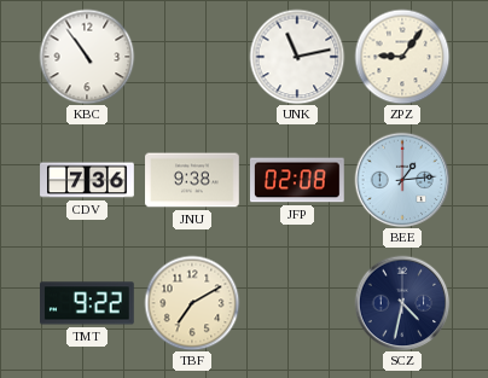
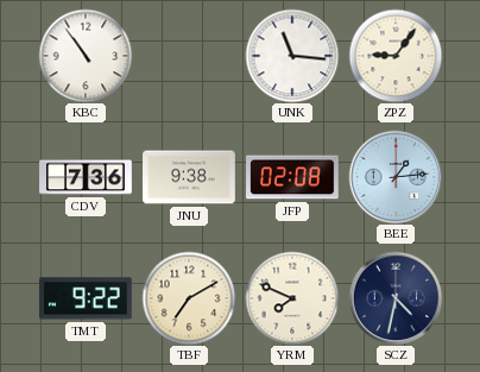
UNK: 11:13 -> 11:16
YRM: none -> 7:49
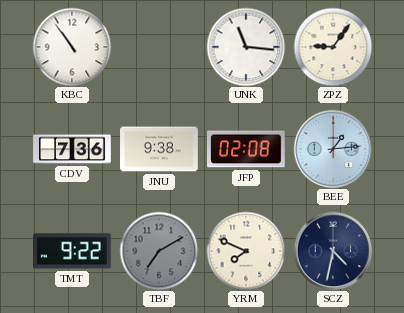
TBF dial: cream -> grey
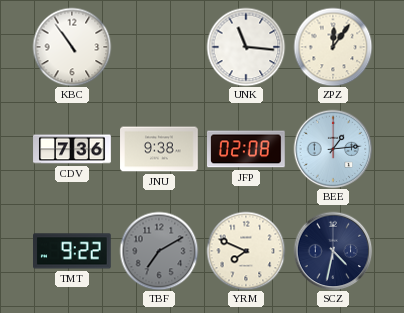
ZPZ: 9:06 -> 12:06
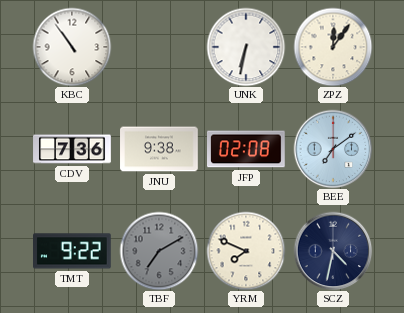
UNK: 11:16 -> 6:32
BEE: 1:14 -> 7:09
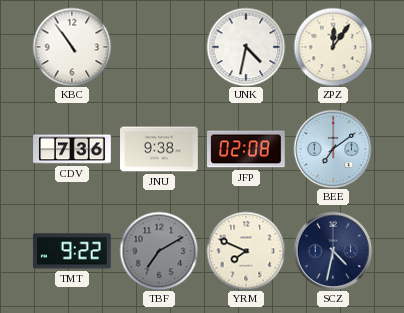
UNK: 6:32 -> 4:32
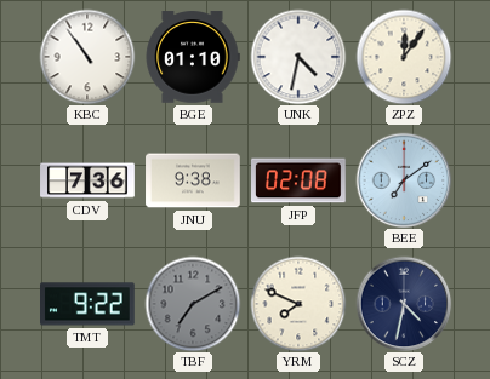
BGE: none -> 01:10
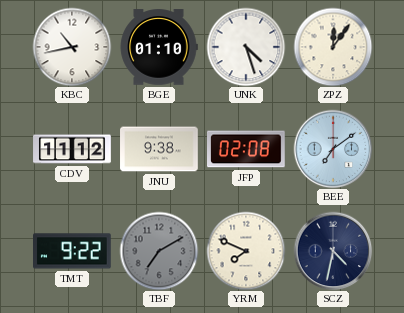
KBC: 10:54 -> 10:43
UNK: 4:32 -> 4:27
CDV: 7:36 -> 11:12
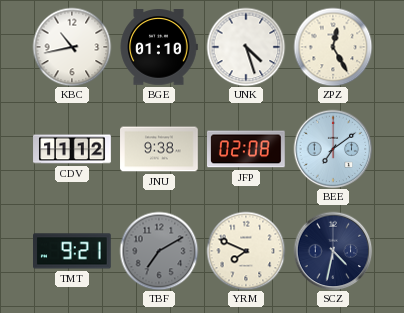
ZPZ: 12:06 -> 12:25
TMT: 9:22 -> 9:21
